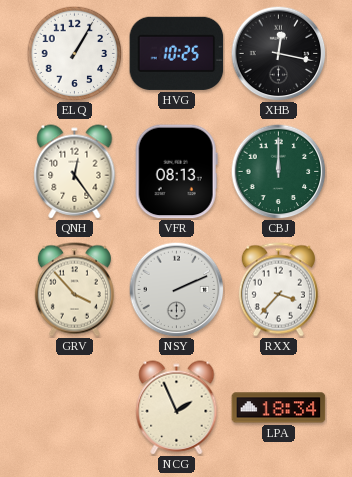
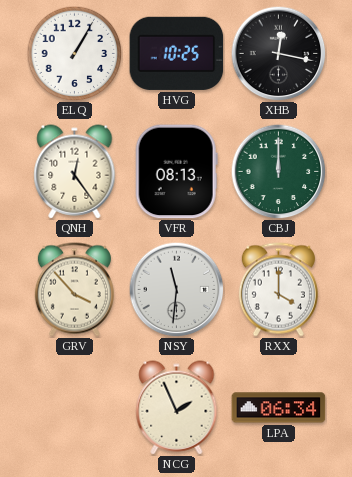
NSY: 2:11 -> 11:31
RXX: 3:37 -> 4:00
LPA: 18:34 -> 06:34
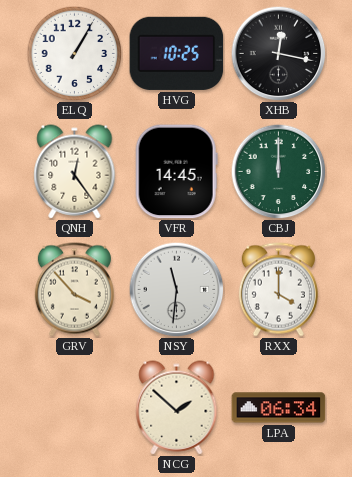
VFR: 08:13 -> 14:45
NCG: 1:56 -> 1:52
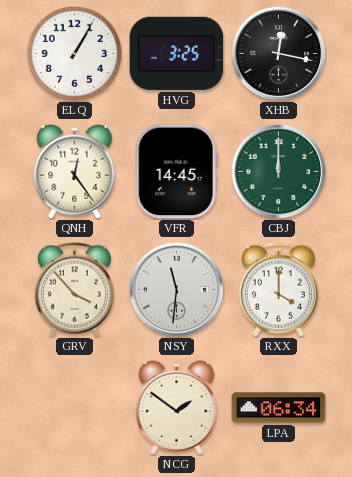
HVG: 10:25 -> 3:25
NCG: 1:52 -> 1:51
